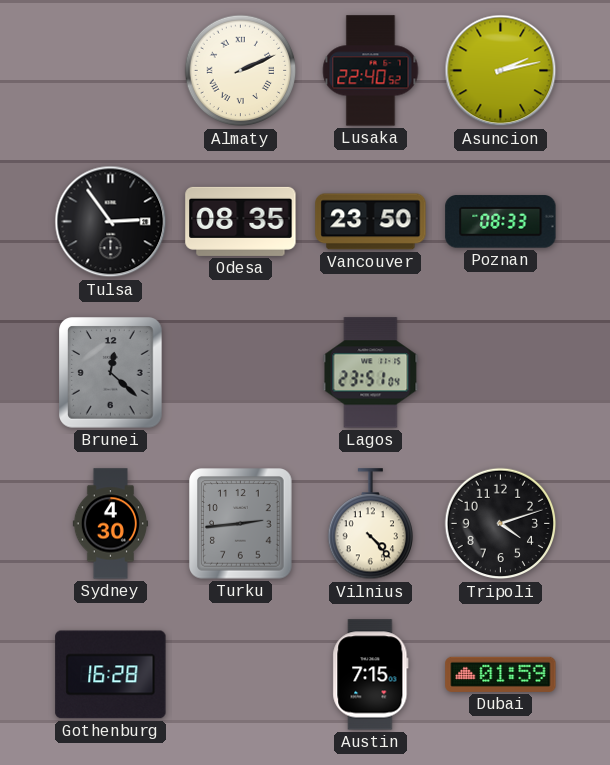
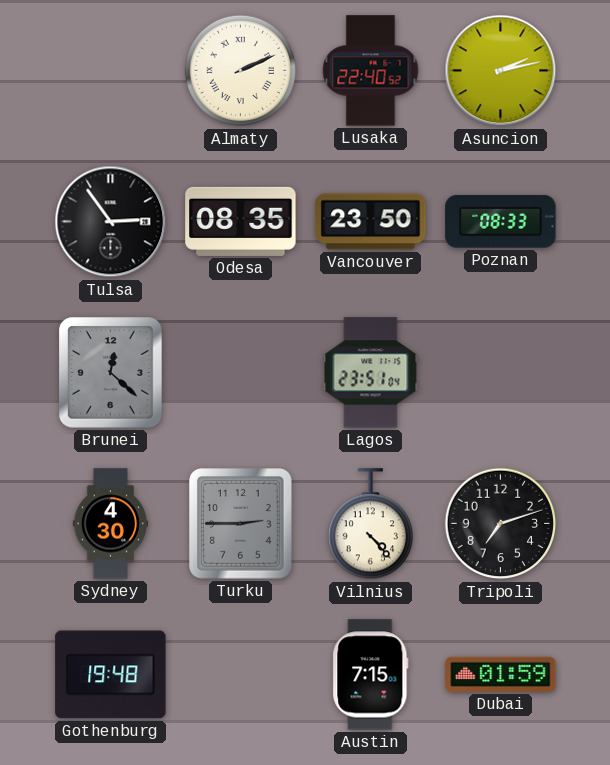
Turku: 2:44 -> 2:45
Tripoli: 4:12 -> 7:12
Gothenburg: 16:28 -> 19:48
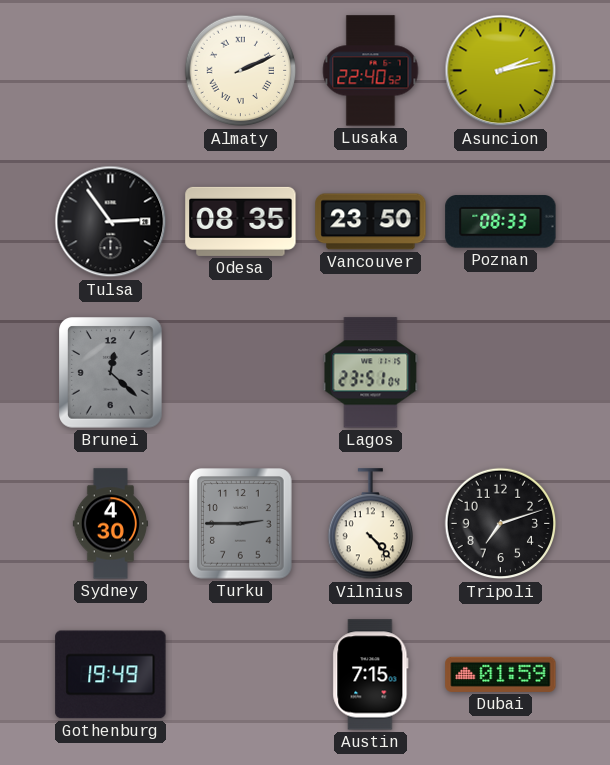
Gothenburg: 19:48 -> 19:49
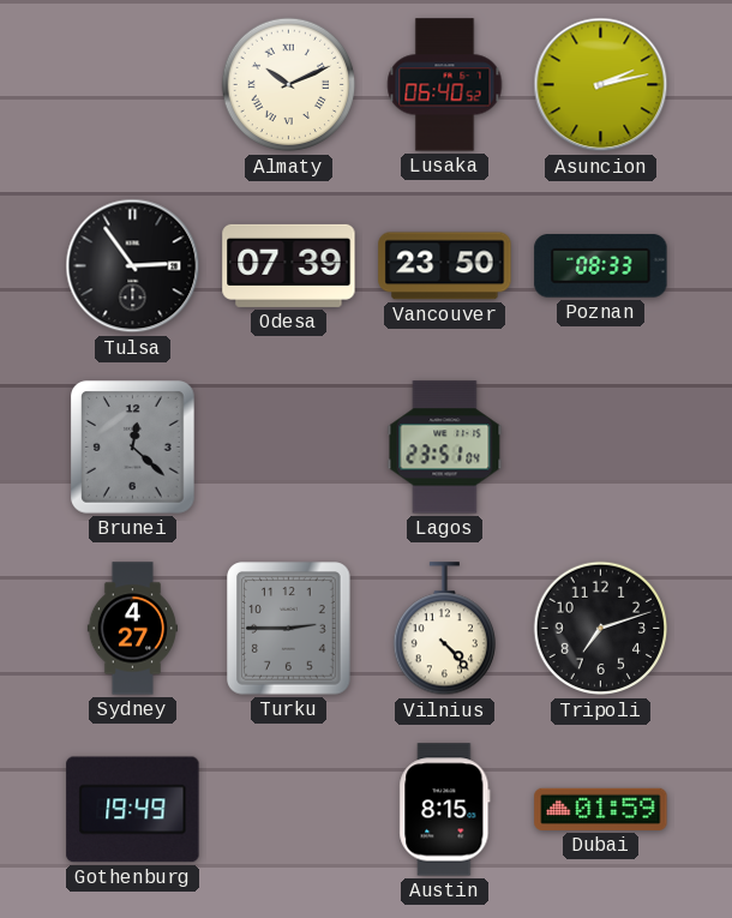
Almaty: 2:11 -> 10:11
Lusaka: 22:40 -> 06:40
Odesa: 08:35 -> 07:39
Sydney: 4:30 -> 4:27
Austin: 7:15 -> 8:15
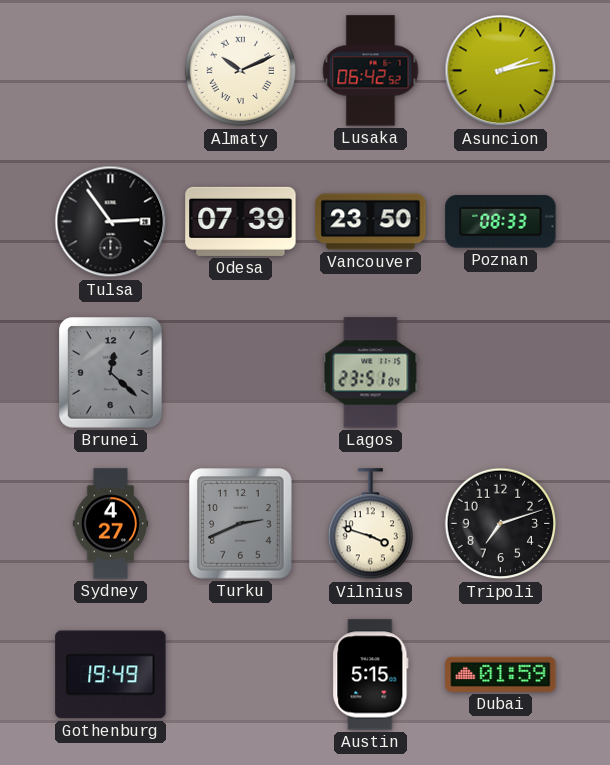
Lusaka: 06:40 -> 06:42
Turku: 2:45 -> 2:41
Vilnius: 4:23 -> 3:48
Austin: 8:15 -> 5:15
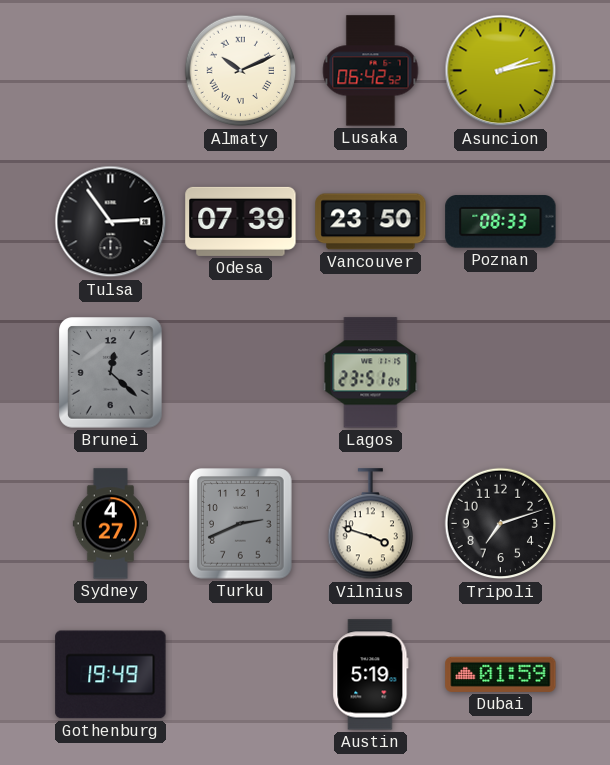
Austin: 5:15 -> 5:19
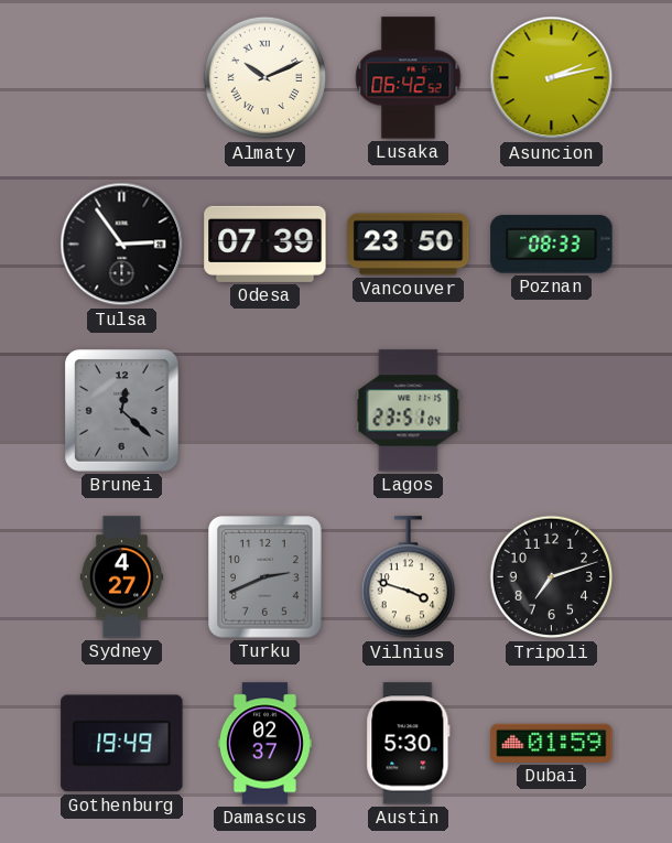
Damascus: none -> 02:37
Austin: 5:19 -> 5:30
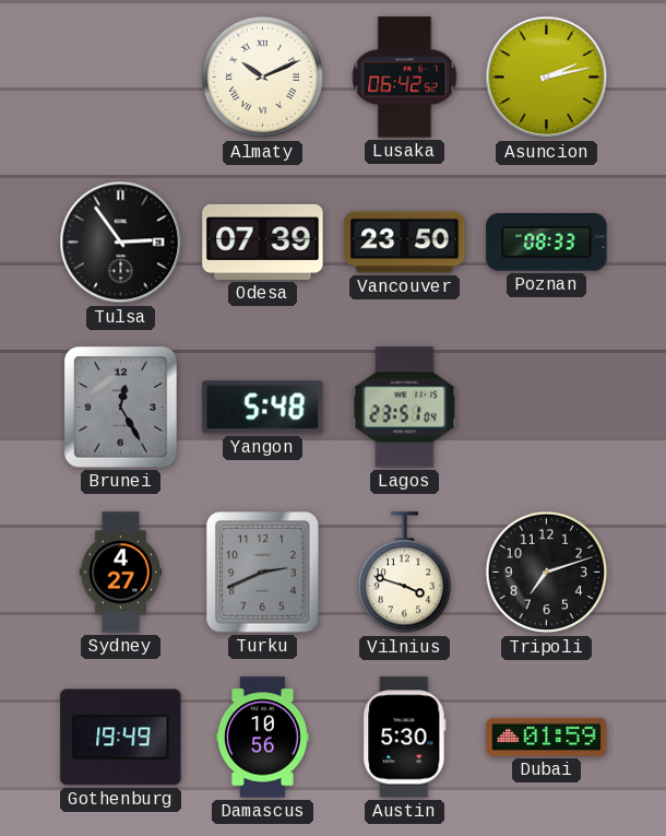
Brunei: 12:22 -> 12:25
Yangon: none -> 5:48
Damascus: 02:37 -> 10:56
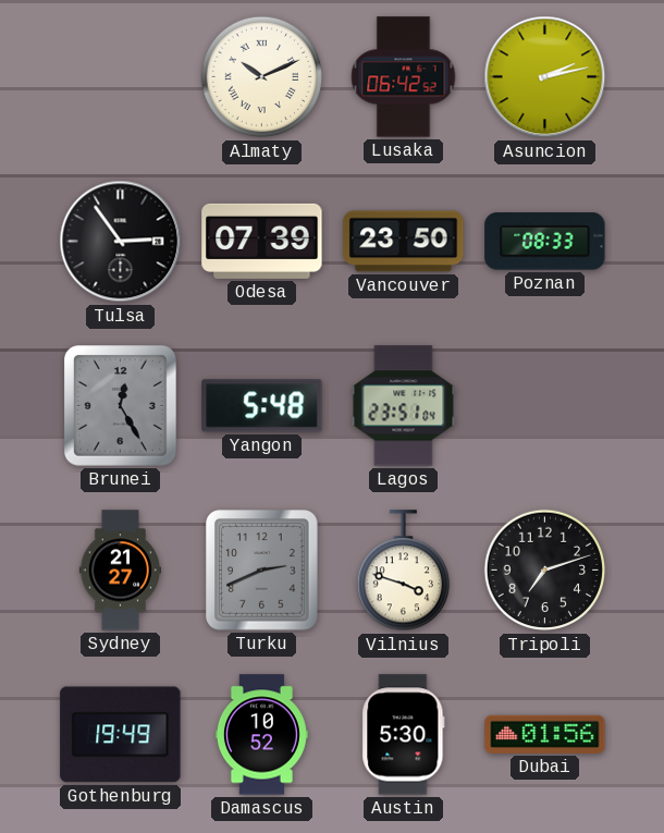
Sydney: 4:27 -> 21:27
Damascus: 10:56 -> 10:52
Dubai: 01:59 -> 01:56
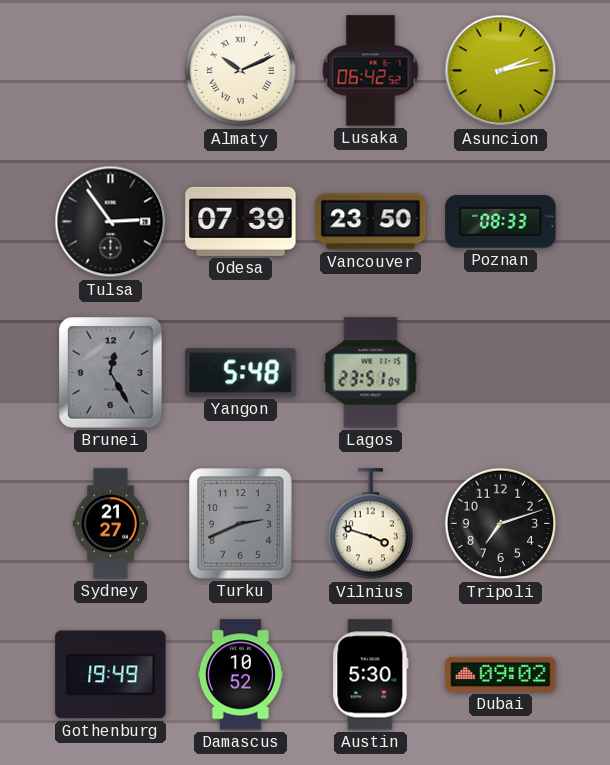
Dubai: 01:56 -> 09:02
